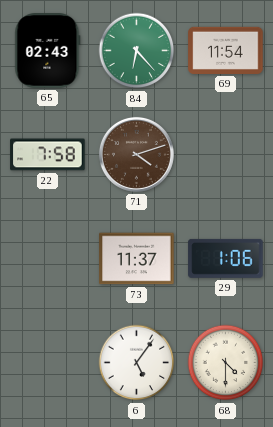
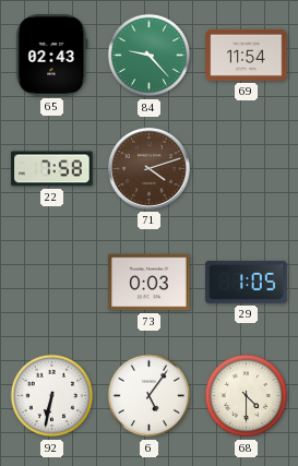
84: 6:23 -> 9:23
73: 11:37 -> 0:03
29: 1:06 -> 1:05
92: none -> 6:32
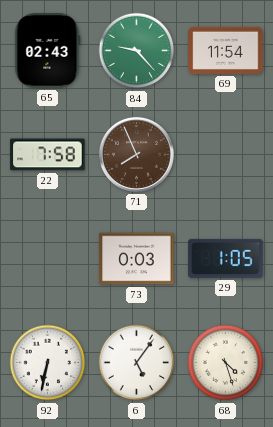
71: 4:12 -> 7:56
68: 4:30 -> 4:27
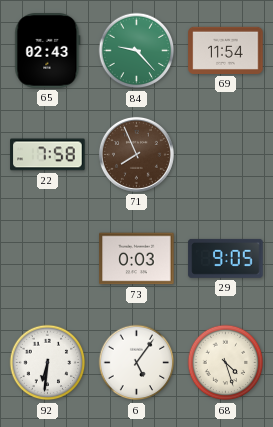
29: 1:05 -> 9:05
92: 6:32 -> 6:31
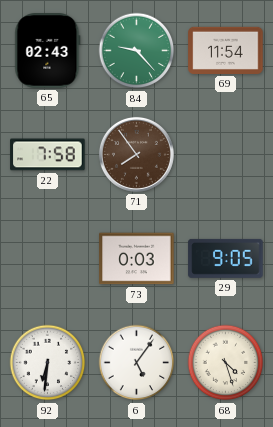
71: 7:56 -> 7:54
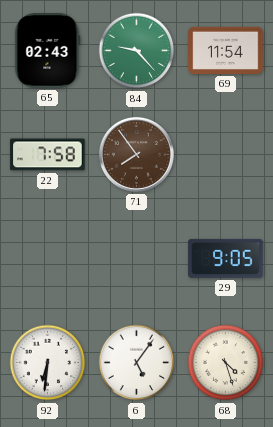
73: 0:03 -> none
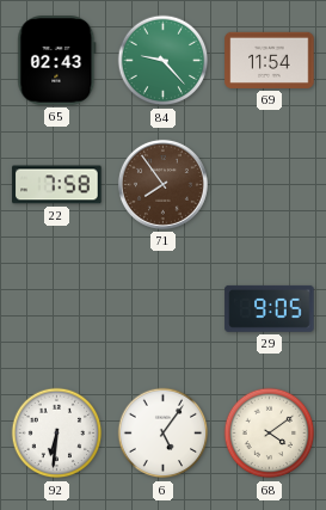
68: 4:27 -> 4:09
